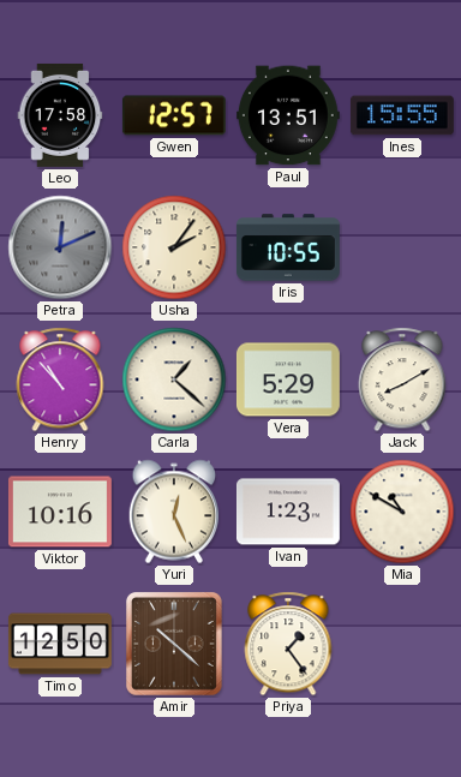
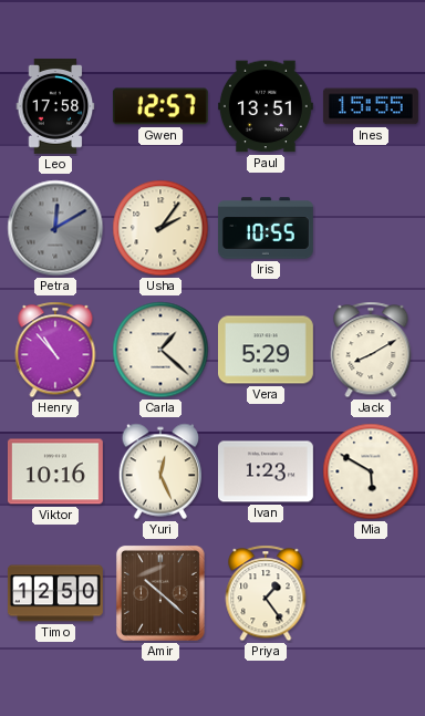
Petra: 12:11 -> 12:10
Mia: 10:50 -> 5:50
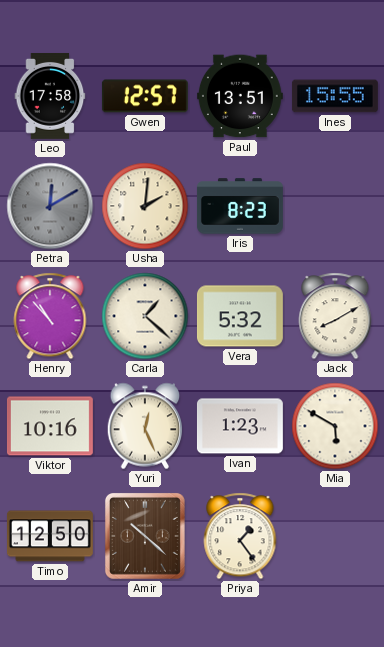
Usha: 2:06 -> 2:01
Iris: 10:55 -> 8:23
Vera: 5:29 -> 5:32
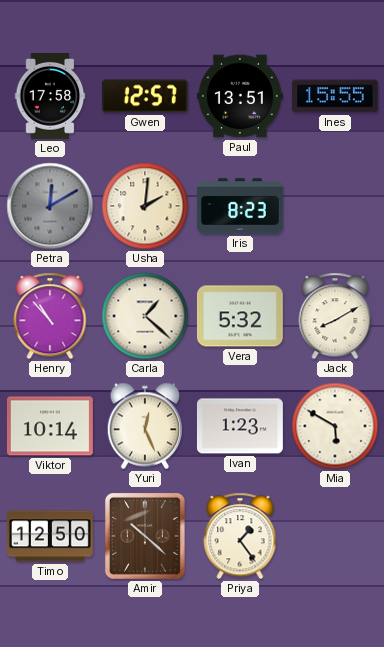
Viktor: 10:16 -> 10:14
